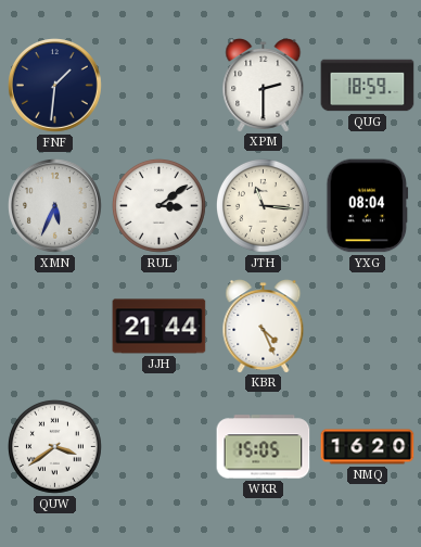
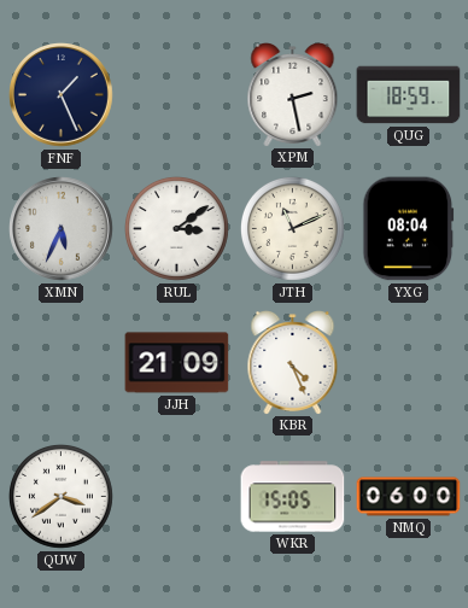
FNF: 1:31 -> 1:26
XPM: 2:30 -> 2:28
JTH: 11:16 -> 11:11
JJH: 21:44 -> 21:09
NMQ: 16:20 -> 06:00
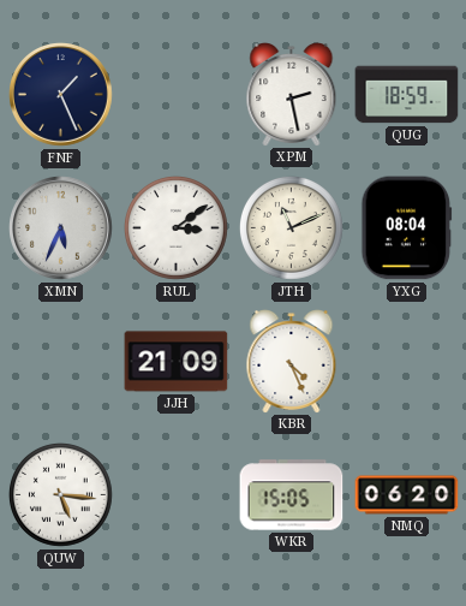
QUW: 3:39 -> 5:16
NMQ: 06:00 -> 06:20
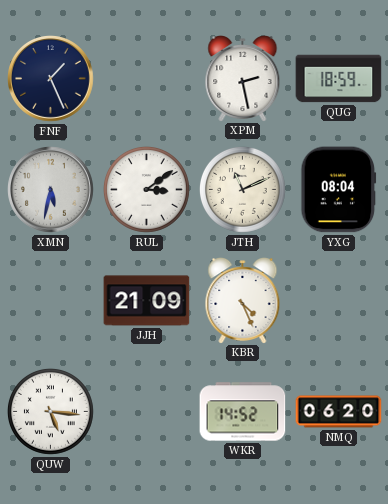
XMN: 5:34 -> 5:32
WKR: 15:05 -> 14:52
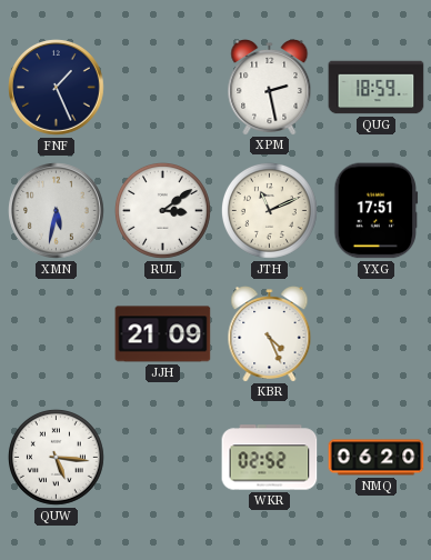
YXG: 08:04 -> 17:51
WKR: 14:52 -> 02:52
